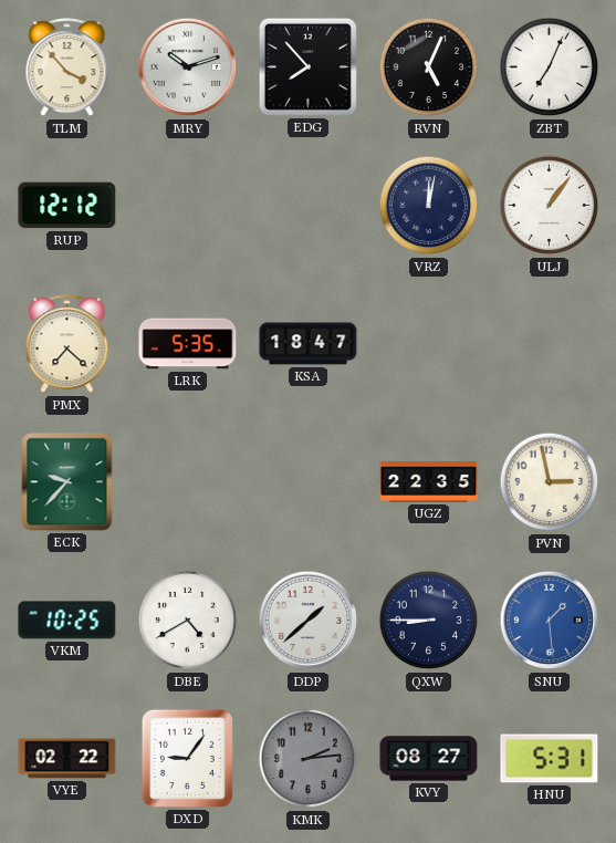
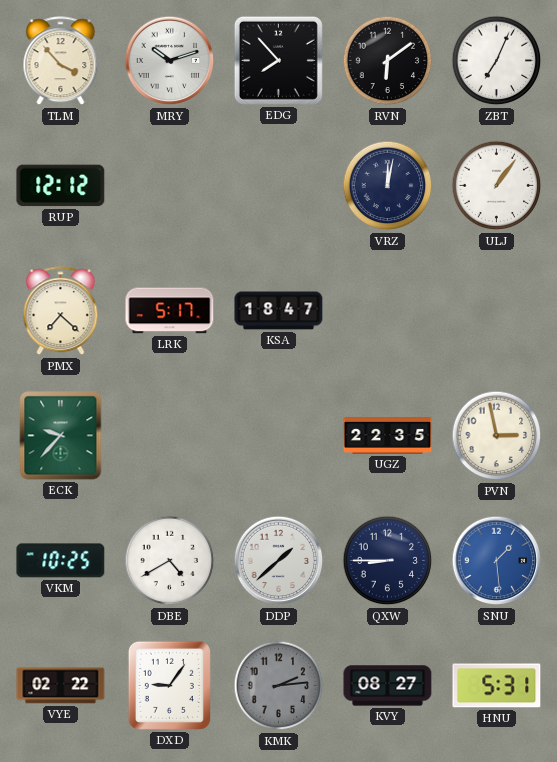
RVN: 5:04 -> 6:09
LRK: 5:35 -> 5:17
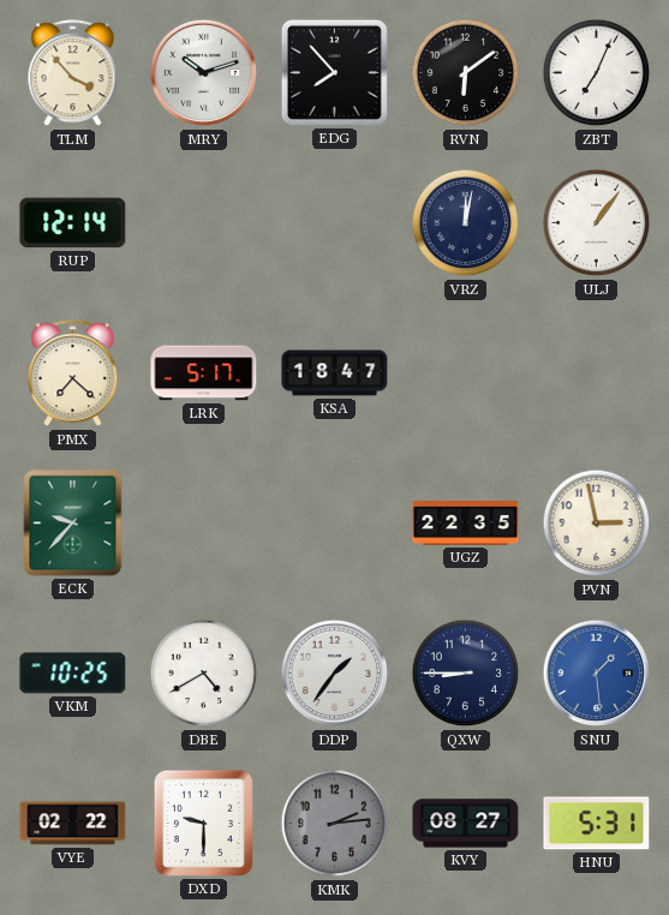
RUP: 12:12 -> 12:14
DDP: 1:38 -> 1:36
DXD: 9:06 -> 9:30
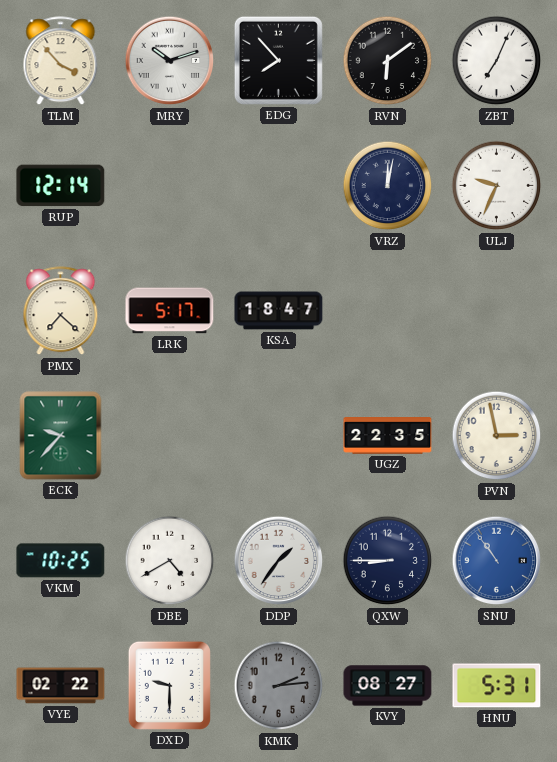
ULJ: 1:06 -> 9:34
SNU: 1:29 -> 10:54
